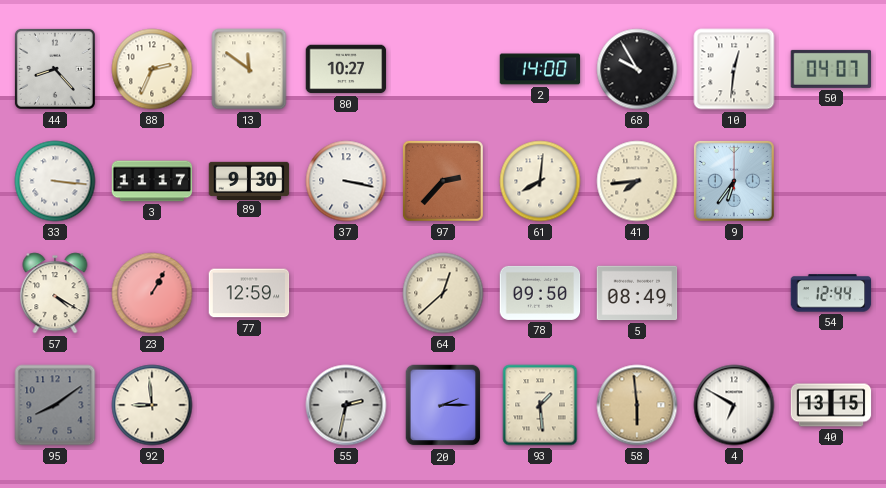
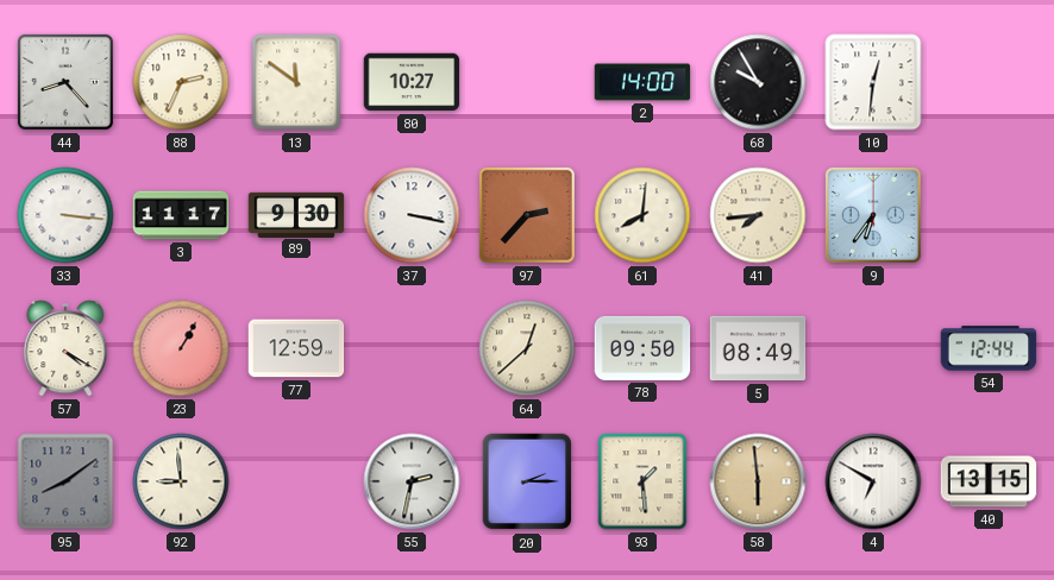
50: 04:07 -> none
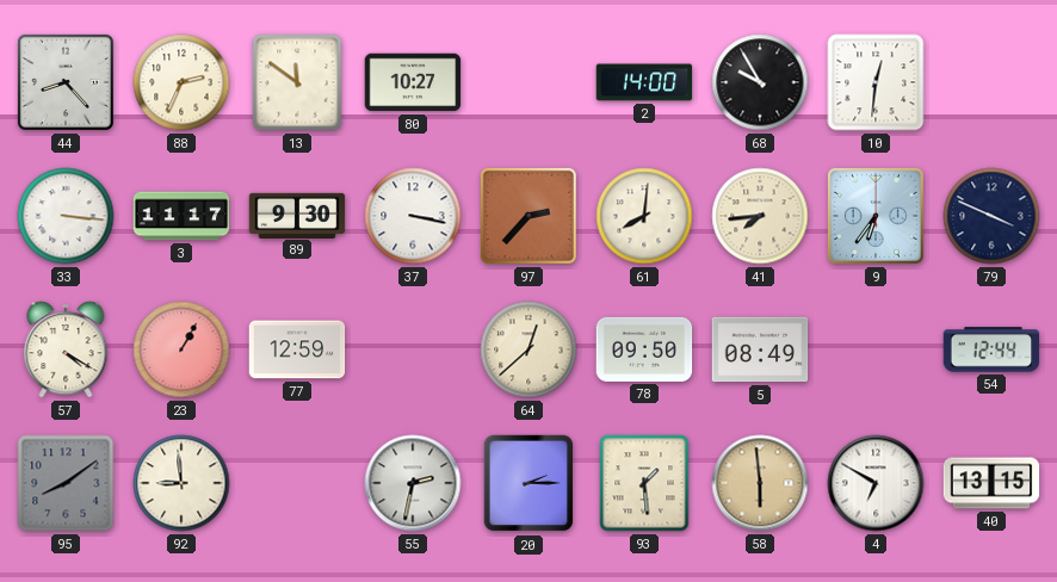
79: none -> 3:49
